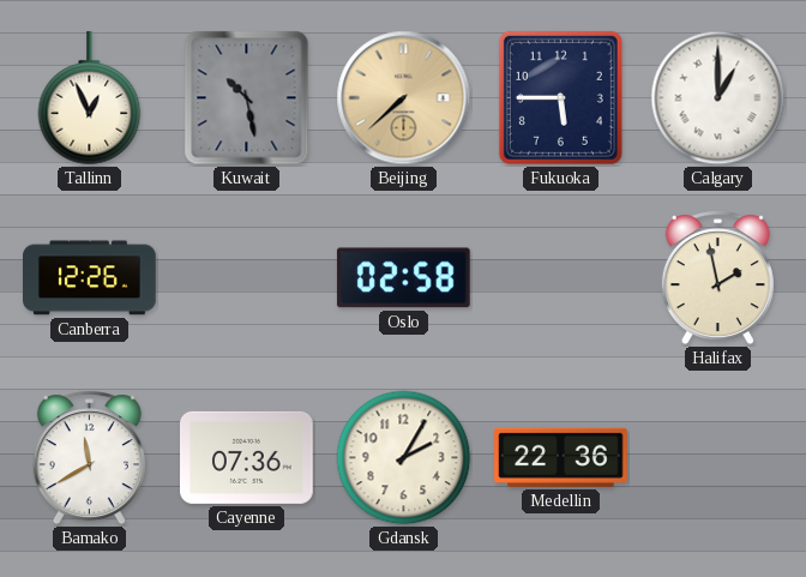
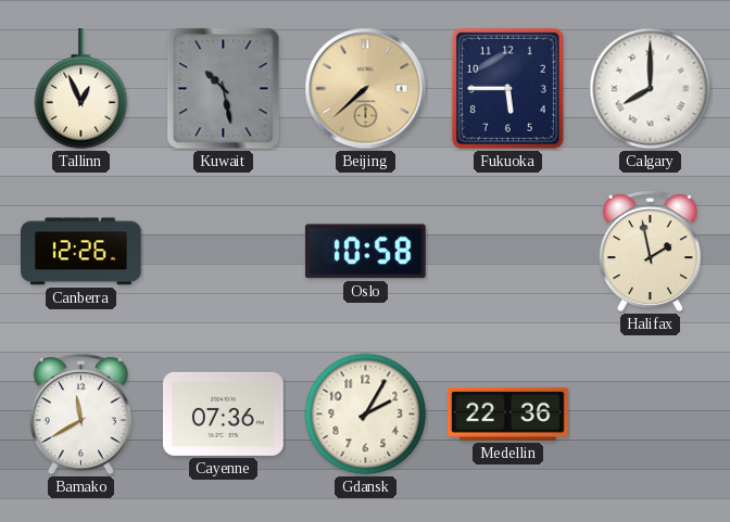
Calgary: 1:00 -> 8:00
Oslo: 02:58 -> 10:58
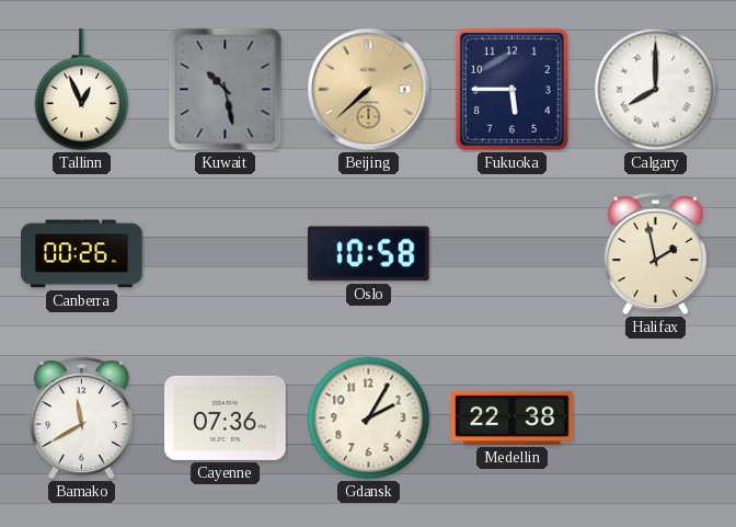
Canberra: 12:26 -> 00:26
Medellin: 22:36 -> 22:38
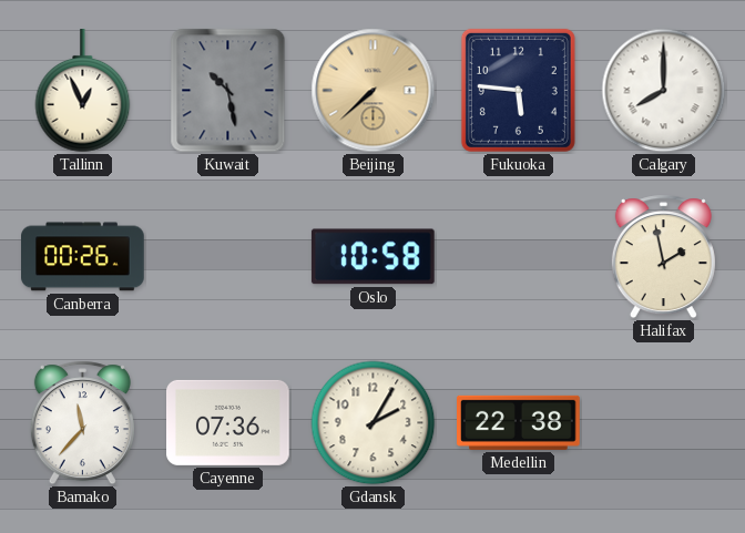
Fukuoka: 5:45 -> 5:46
Bamako: 11:40 -> 11:37
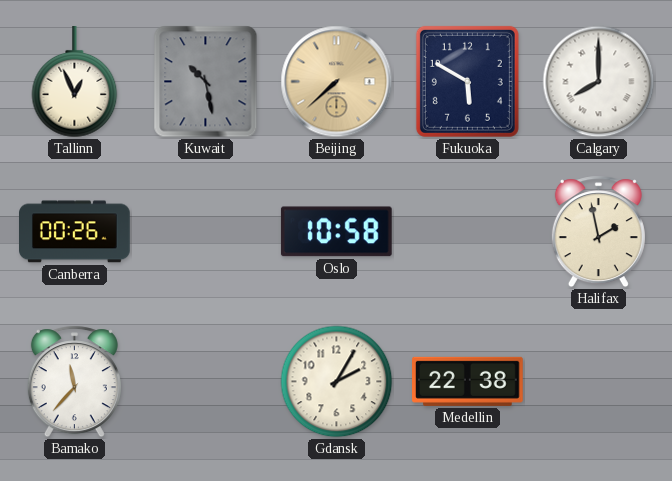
Fukuoka: 5:46 -> 5:50
Cayenne: 07:36 -> none
